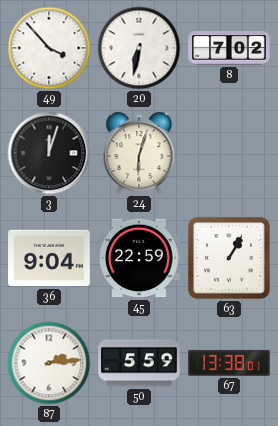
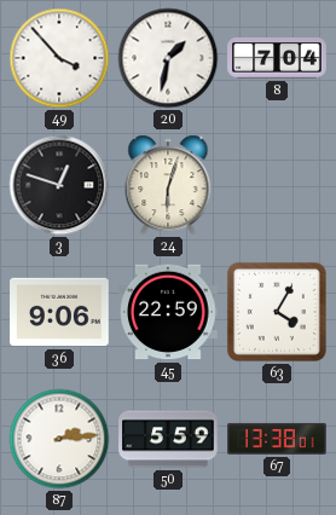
20: 6:32 -> 1:32
8: 7:02 -> 7:04
3: 12:03 -> 12:48
36: 9:04 -> 9:06
63: 1:05 -> 4:05
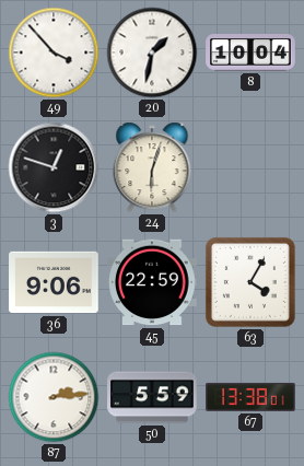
8: 7:04 -> 10:04
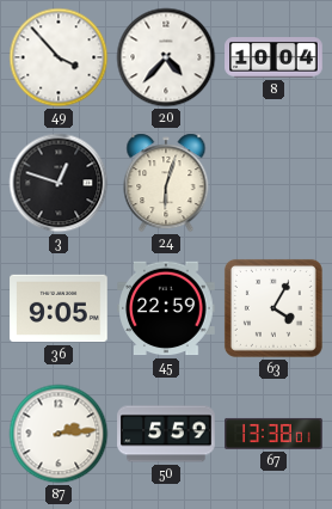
20: 1:32 -> 4:37
36: 9:06 -> 9:05
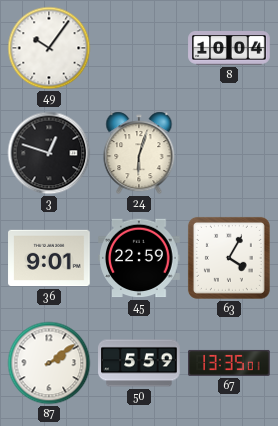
49: 3:53 -> 10:06
20: 4:37 -> none
36: 9:05 -> 9:01
87: 2:14 -> 2:09
67: 13:38 -> 13:35
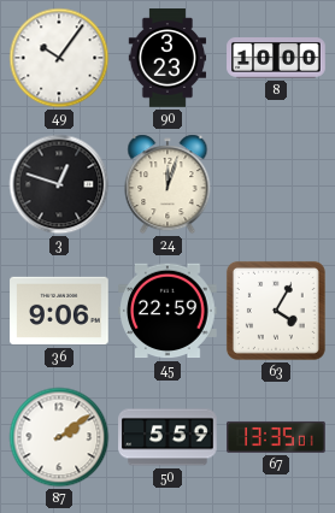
90: none -> 3:23
8: 10:04 -> 10:00
24: 6:03 -> 12:03
36: 9:01 -> 9:06
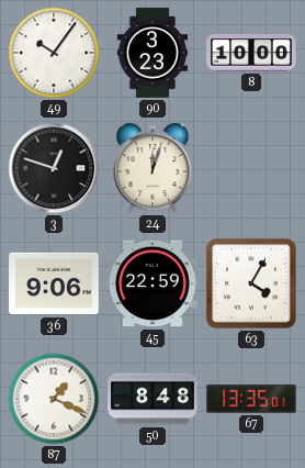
87: 2:09 -> 1:19
50: 5:59 -> 8:48
